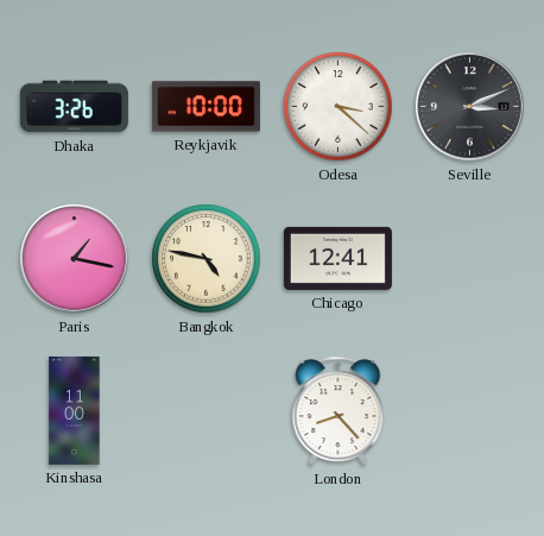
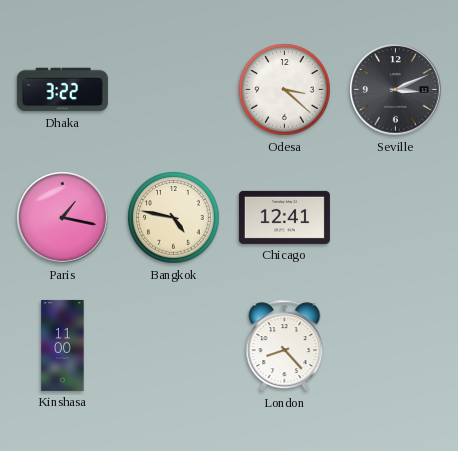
Dhaka: 3:26 -> 3:22
Reykjavik: 10:00 -> none
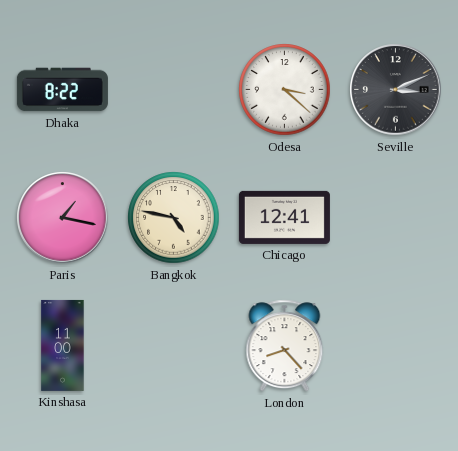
Dhaka: 3:22 -> 8:22
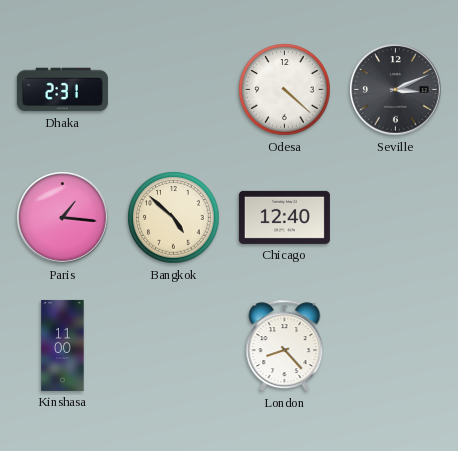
Dhaka: 8:22 -> 2:31
Odesa: 3:22 -> 4:22
Paris: 1:17 -> 1:16
Bangkok: 4:47 -> 4:52
Chicago: 12:41 -> 12:40
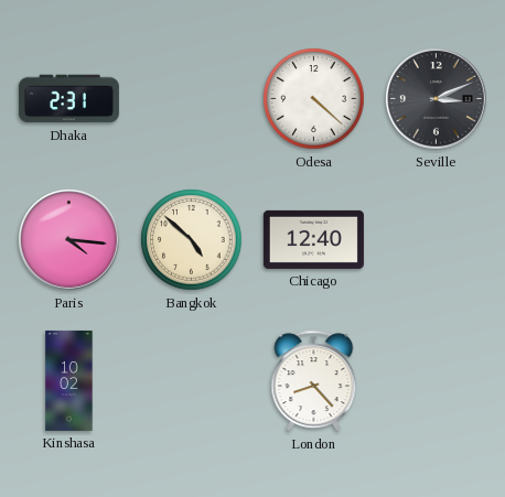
Paris: 1:16 -> 4:16
Kinshasa: 11:00 -> 10:02
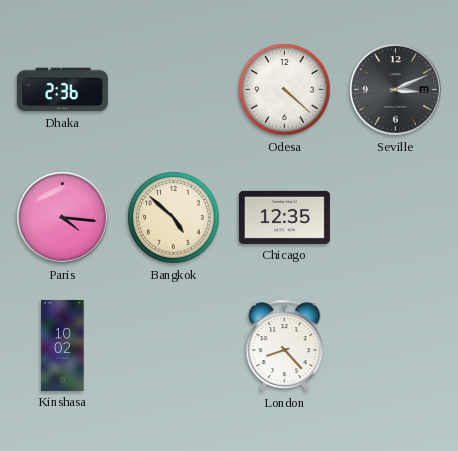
Dhaka: 2:31 -> 2:36
Chicago: 12:40 -> 12:35
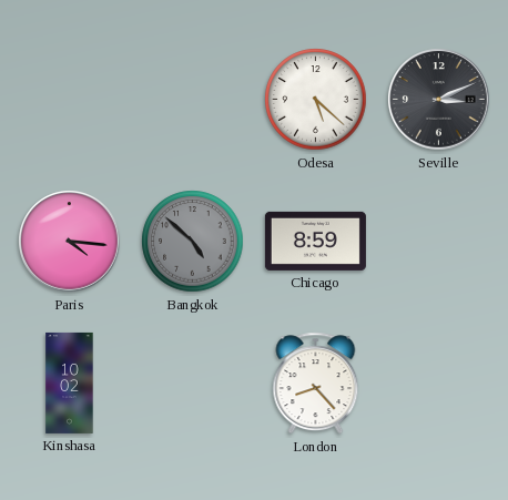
Dhaka: 2:36 -> none
Odesa: 4:22 -> 5:22
Bangkok dial: cream -> grey
Chicago: 12:35 -> 8:59
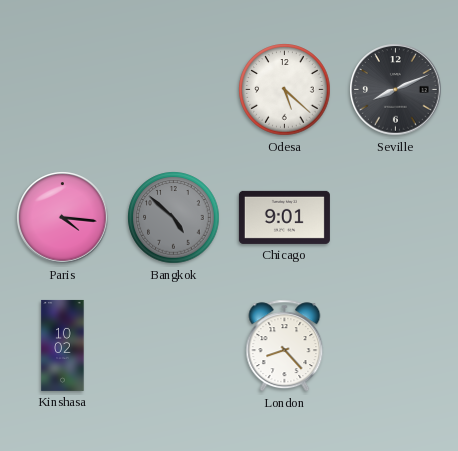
Seville: 3:11 -> 8:11
Chicago: 8:59 -> 9:01
